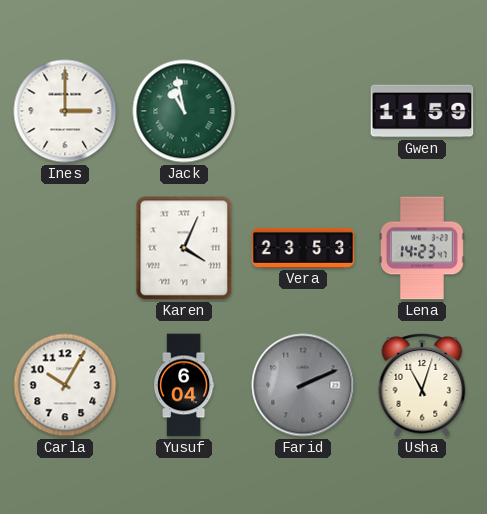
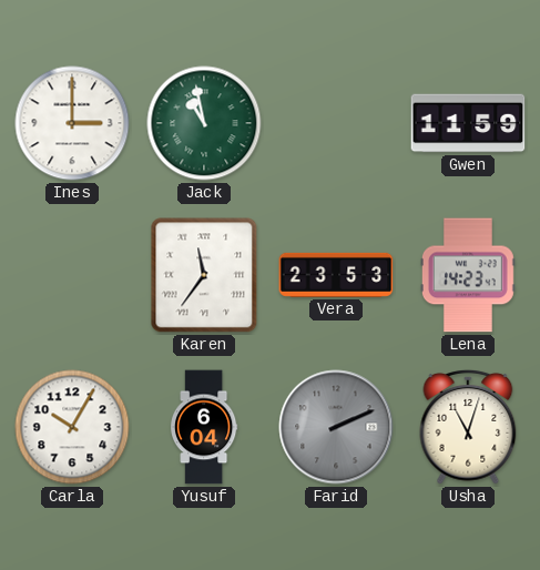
Karen: 4:04 -> 11:36
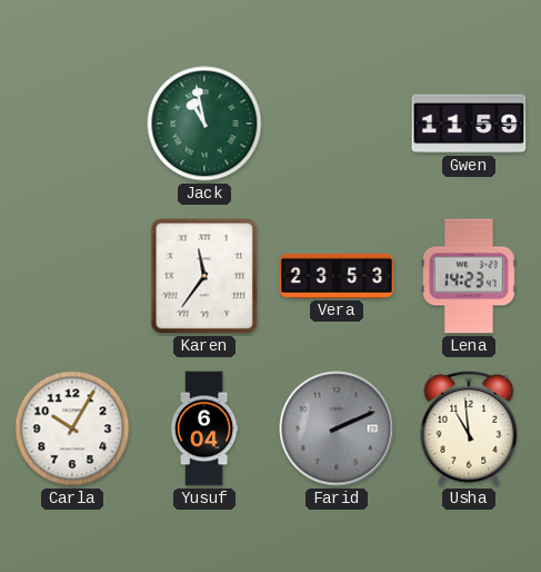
Ines: 3:00 -> none
Usha: 11:03 -> 10:59
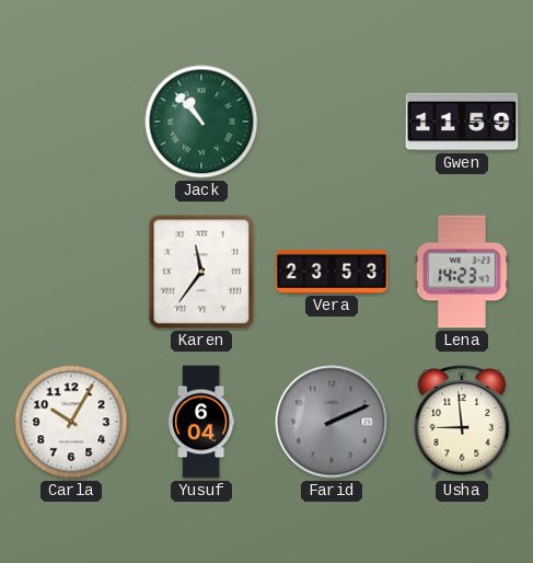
Jack: 10:58 -> 10:53
Usha: 10:59 -> 8:59
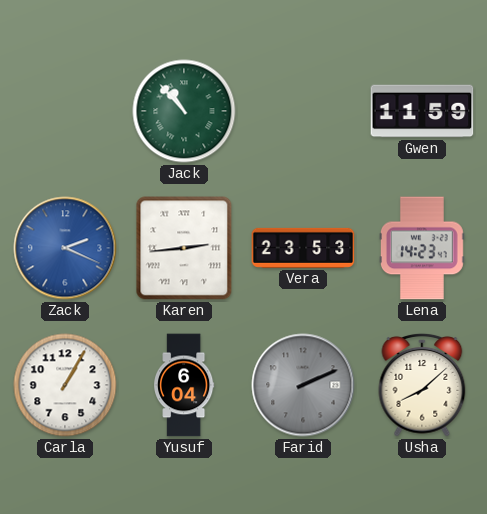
Zack: none -> 2:19
Karen: 11:36 -> 2:44
Carla: 10:05 -> 1:05
Usha: 8:59 -> 8:08
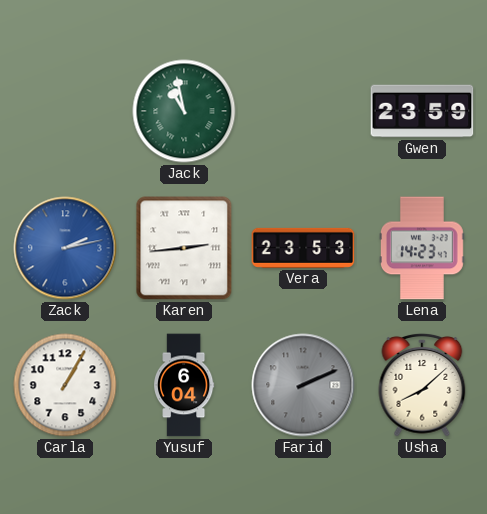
Jack: 10:53 -> 10:58
Gwen: 11:59 -> 23:59
Zack: 2:19 -> 2:13
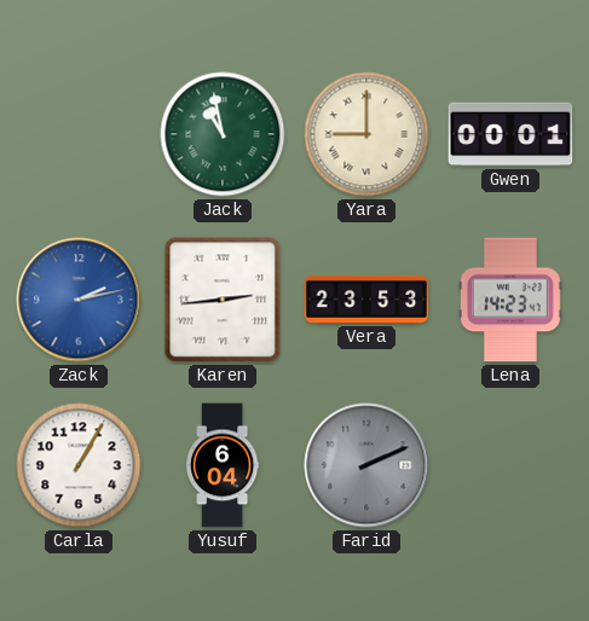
Yara: none -> 9:00
Gwen: 23:59 -> 00:01
Usha: 8:08 -> none
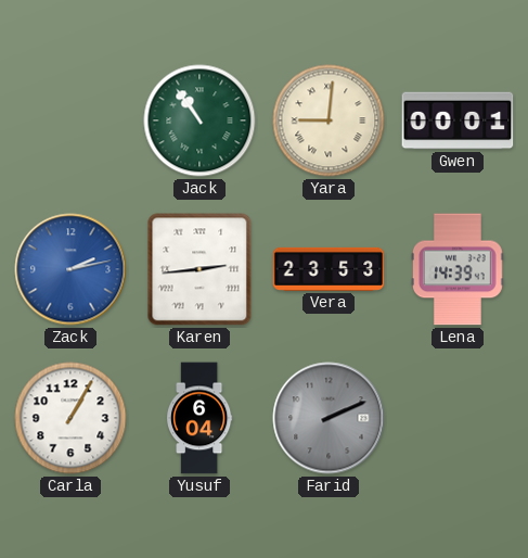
Jack: 10:58 -> 10:54
Yara: 9:00 -> 9:01
Lena: 14:23 -> 14:39
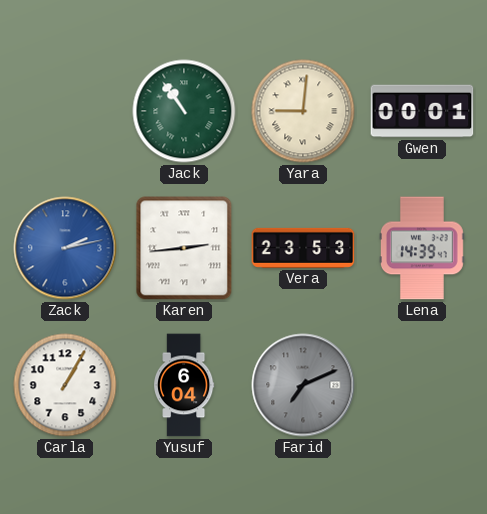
Farid: 2:11 -> 7:11
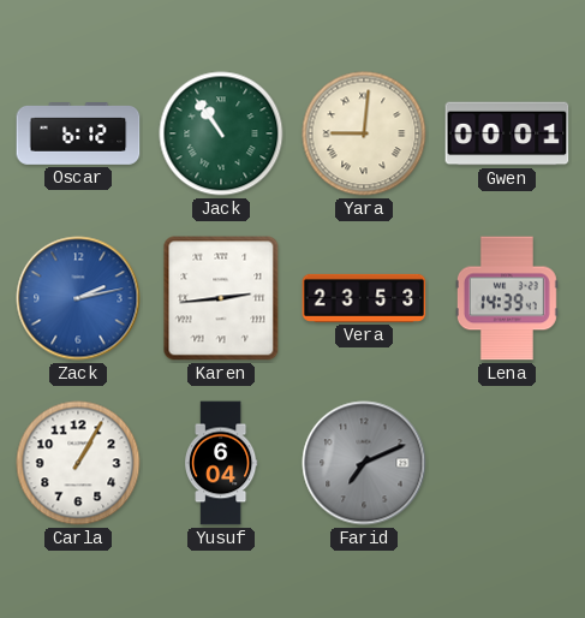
Oscar: none -> 6:12
